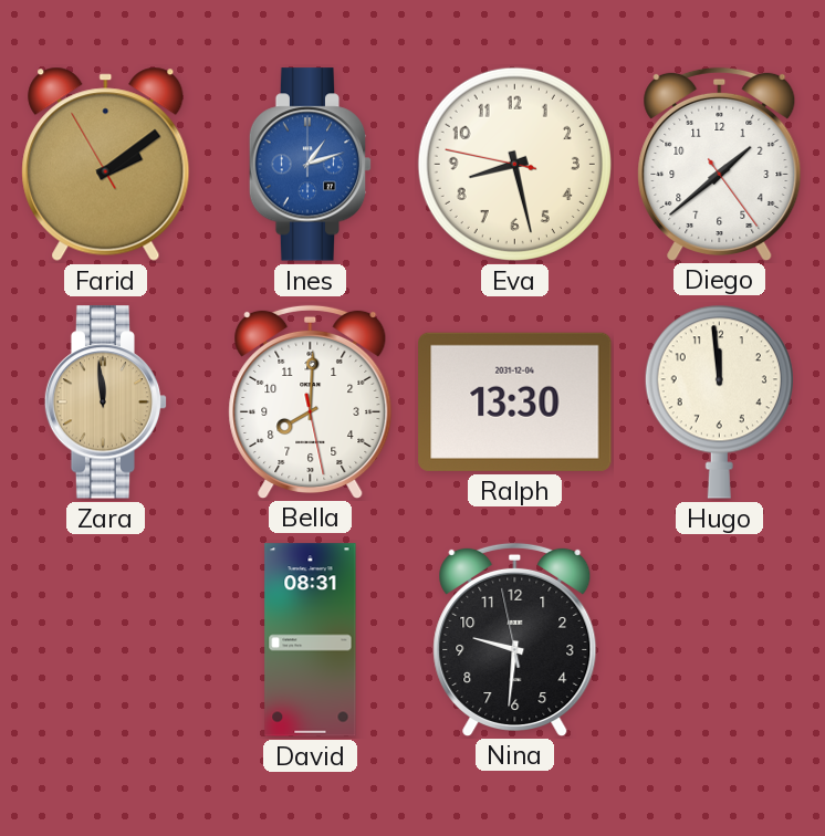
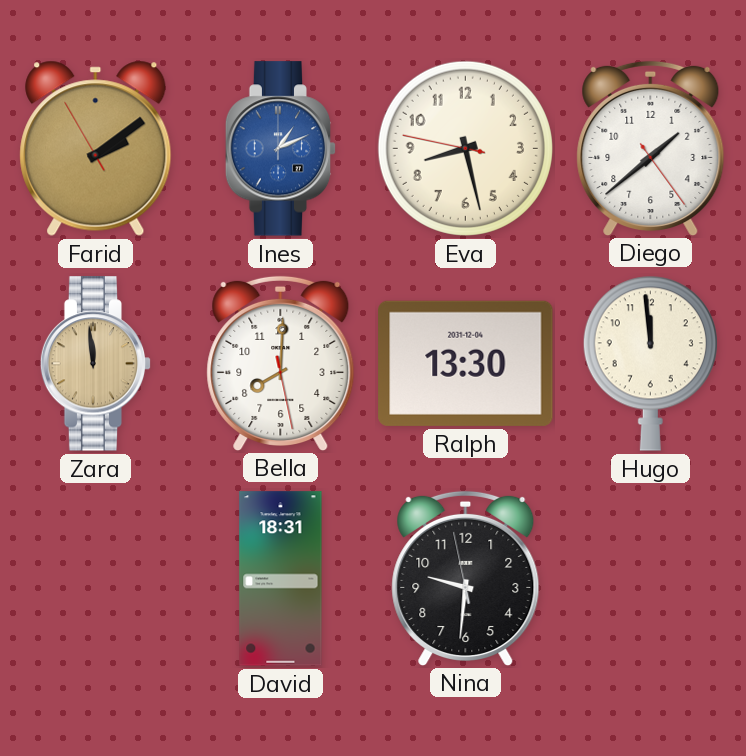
Ines: 1:12 -> 1:11
David: 08:31 -> 18:31
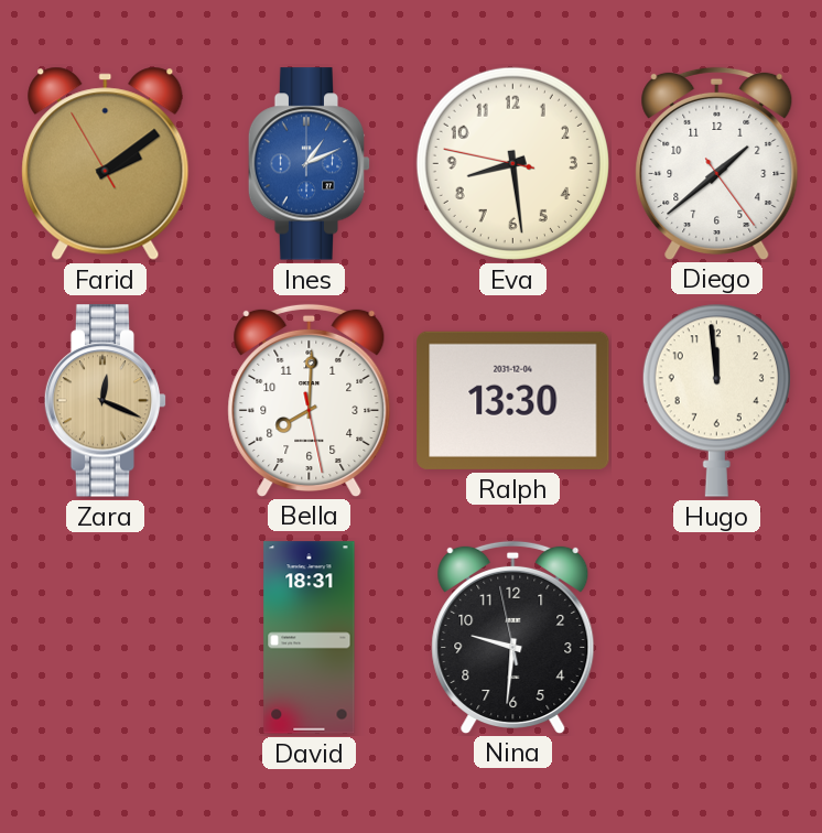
Eva: 8:27 -> 8:28
Zara: 11:59 -> 12:19
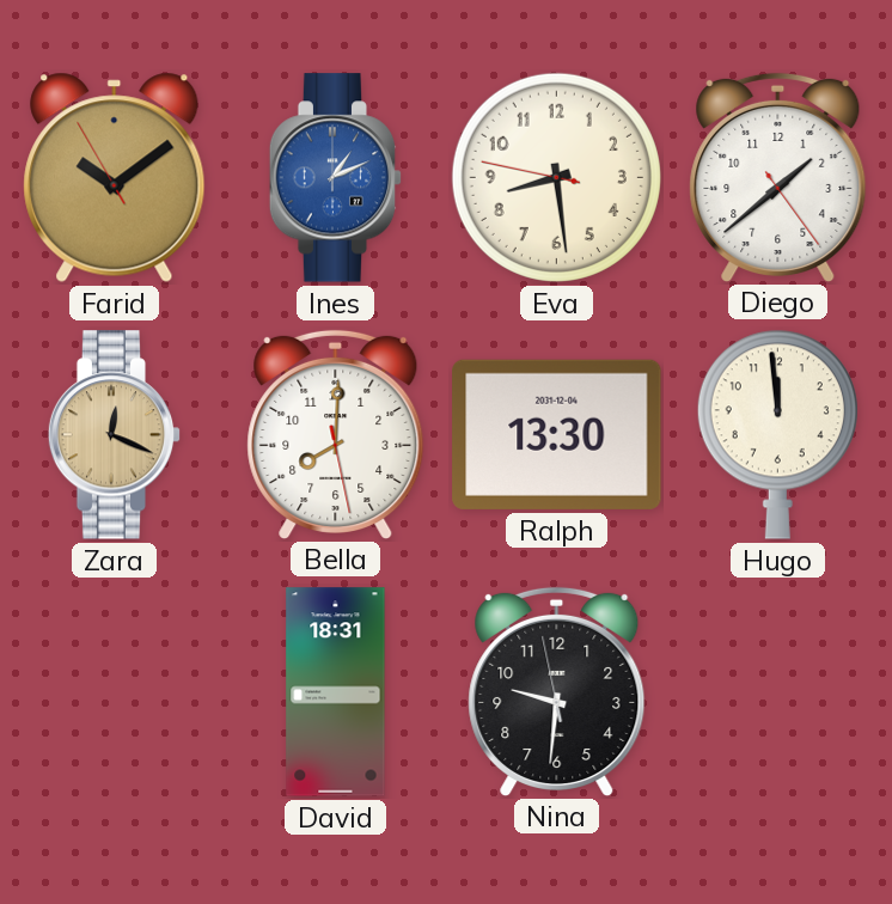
Farid: 2:08 -> 10:08
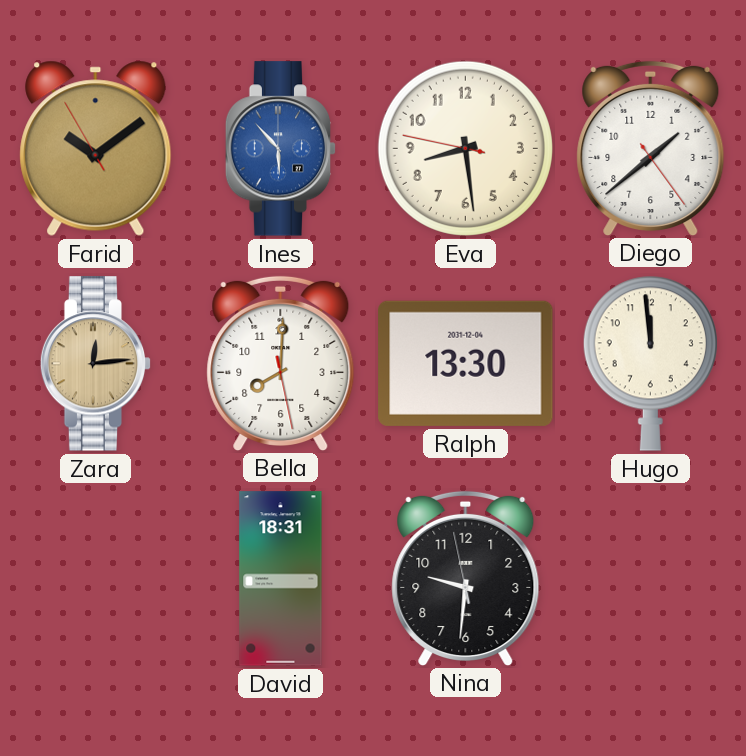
Ines: 1:11 -> 5:53
Zara: 12:19 -> 12:14
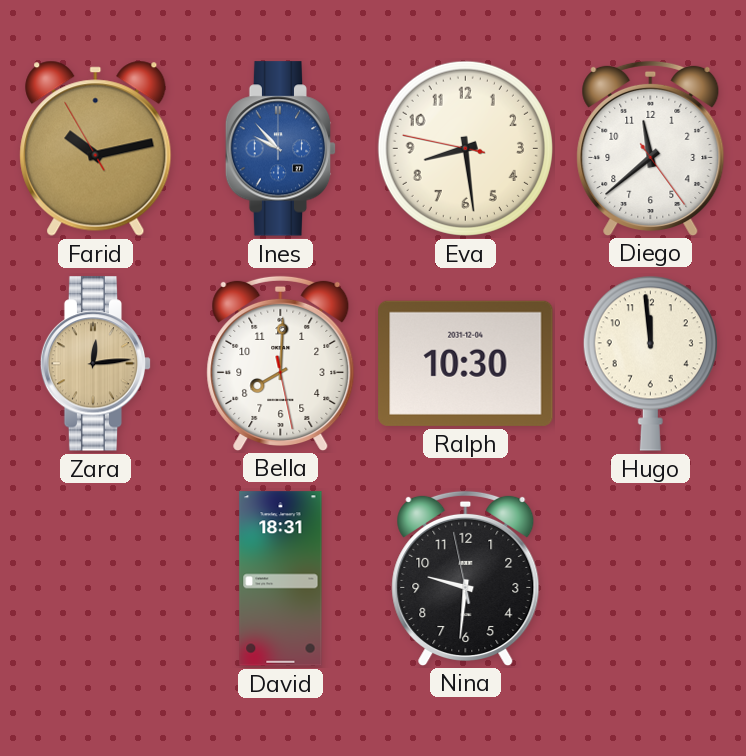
Farid: 10:08 -> 10:12
Ines: 5:53 -> 9:53
Diego: 1:38 -> 11:38
Ralph: 13:30 -> 10:30
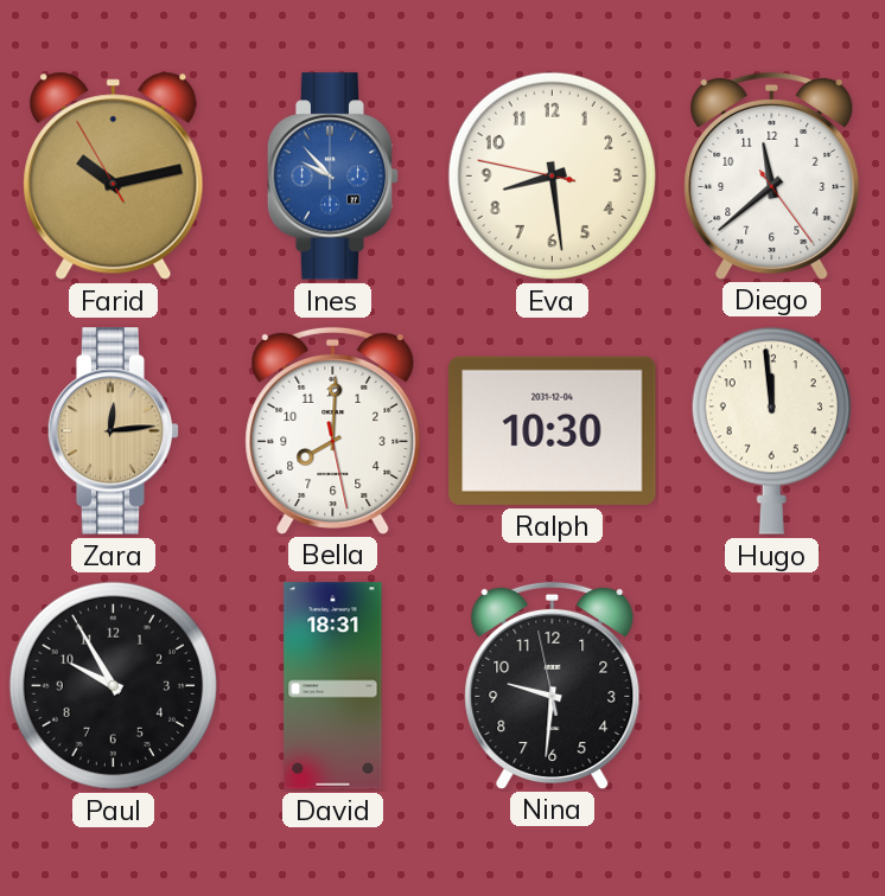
Paul: none -> 9:55
